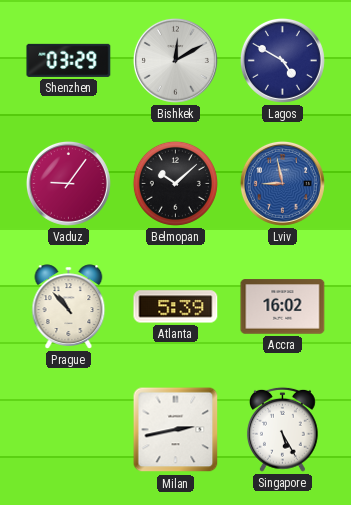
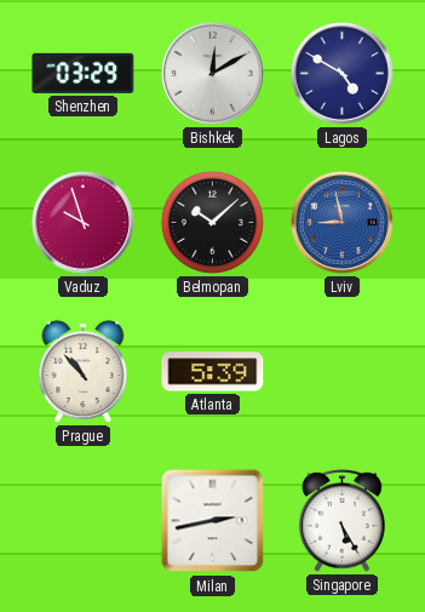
Vaduz: 9:06 -> 9:57
Accra: 16:02 -> none
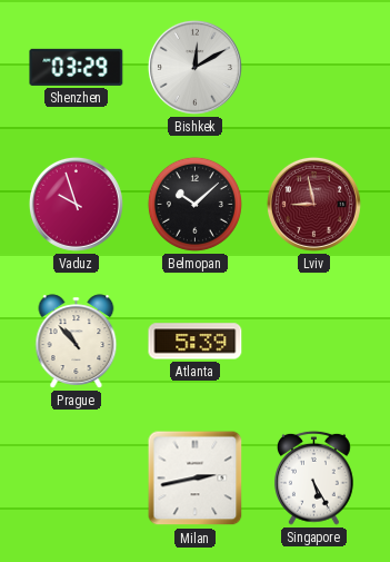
Lagos: 4:50 -> none
Lviv dial: blue -> burgundy
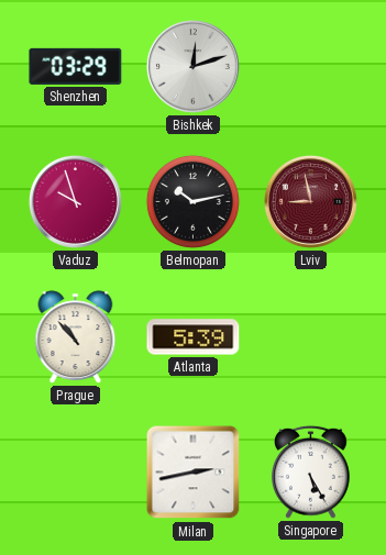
Bishkek: 12:10 -> 12:12
Belmopan: 10:08 -> 10:13
